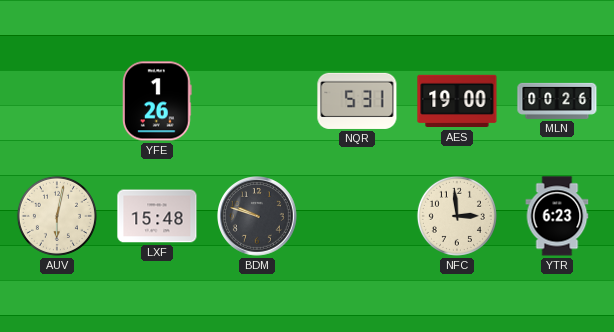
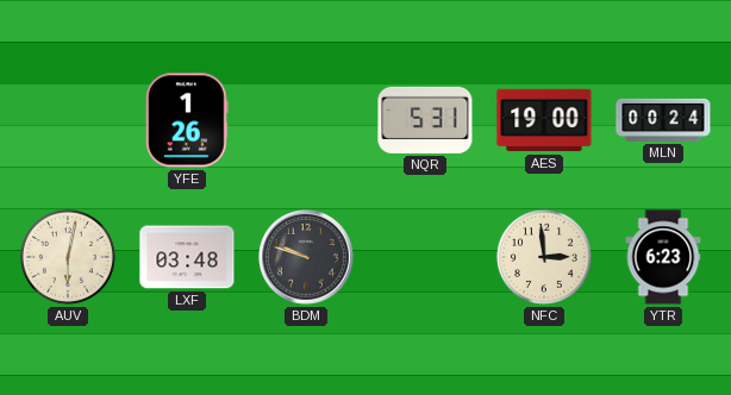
MLN: 00:26 -> 00:24
LXF: 15:48 -> 03:48
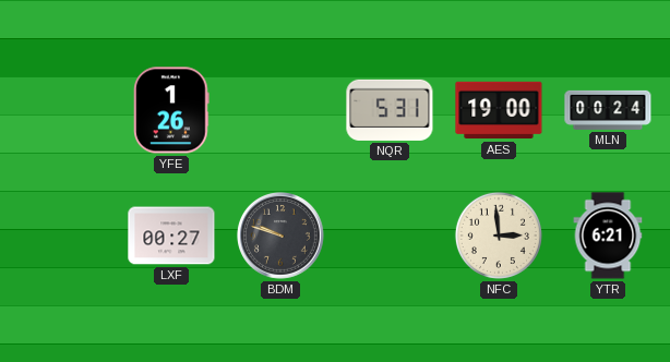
AUV: 6:02 -> none
LXF: 03:48 -> 00:27
YTR: 6:23 -> 6:21
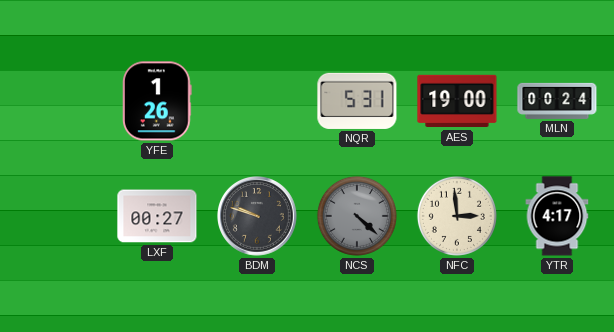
NCS: none -> 4:22
YTR: 6:21 -> 4:17
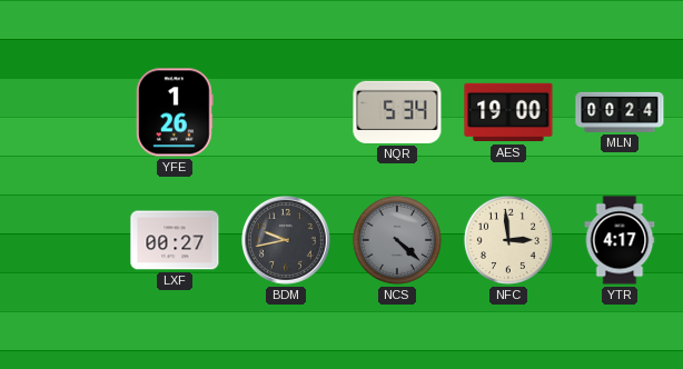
NQR: 5:31 -> 5:34
BDM: 9:48 -> 9:43
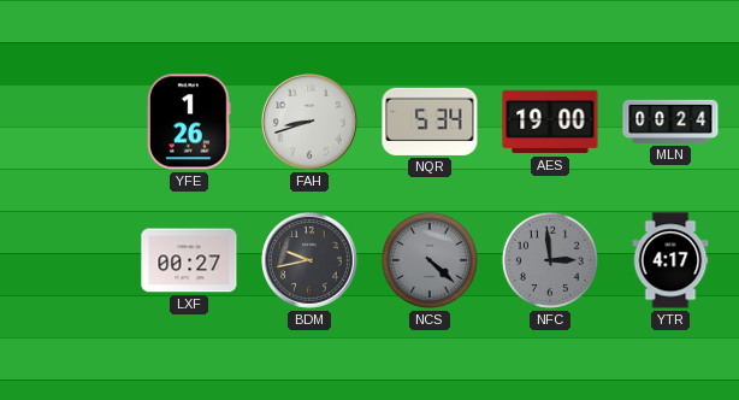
FAH: none -> 8:42
NFC dial: cream -> grey
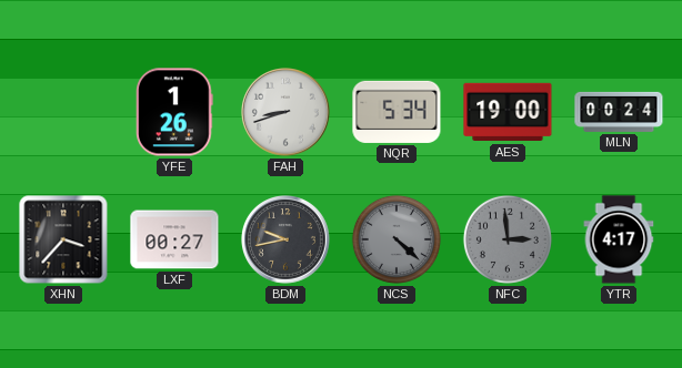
XHN: none -> 3:37
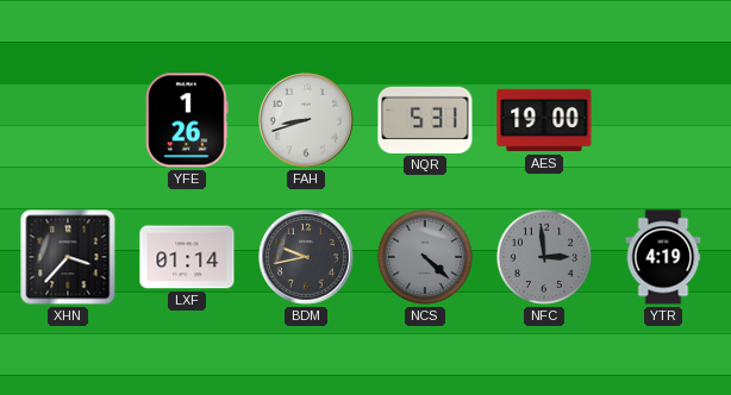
NQR: 5:34 -> 5:31
MLN: 00:24 -> none
LXF: 00:27 -> 01:14
YTR: 4:17 -> 4:19
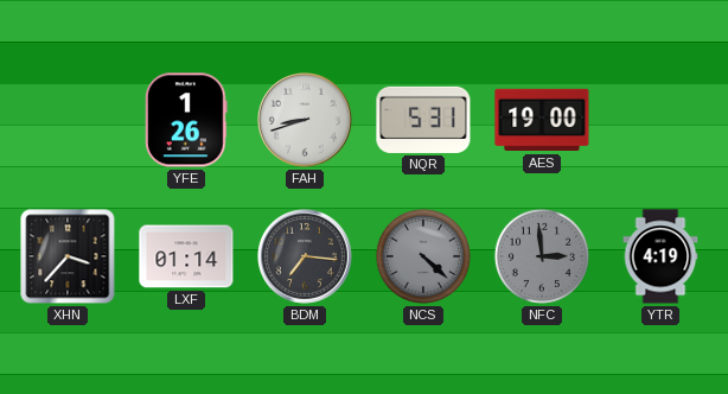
BDM: 9:43 -> 7:16
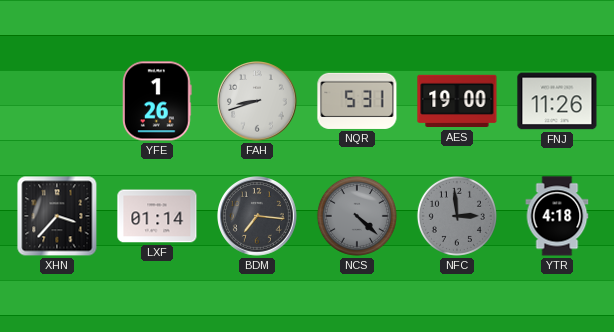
FNJ: none -> 11:26
YTR: 4:19 -> 4:18
